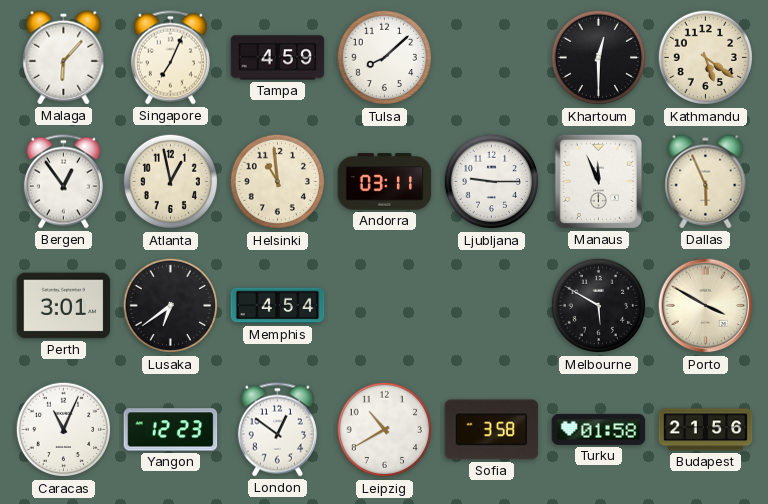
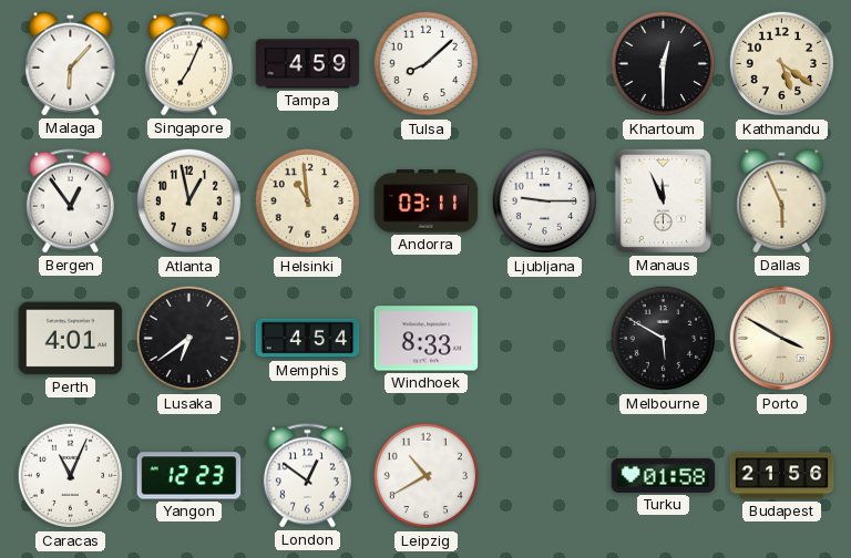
Perth: 3:01 -> 4:01
Windhoek: none -> 8:33
Sofia: 3:58 -> none
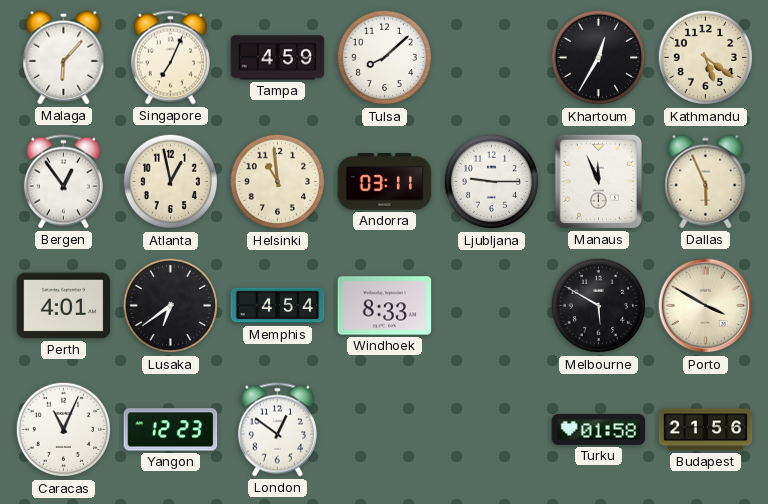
Khartoum: 12:30 -> 12:35
Leipzig: 10:40 -> none
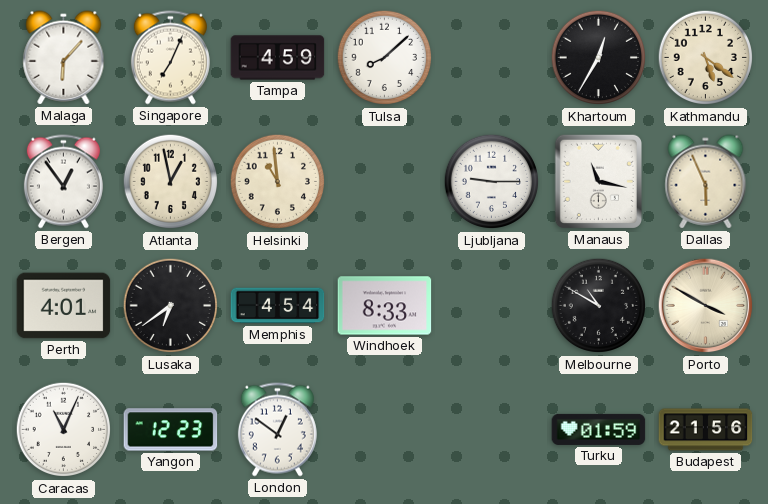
Andorra: 03:11 -> none
Manaus: 11:56 -> 11:17
Melbourne: 5:50 -> 10:50
Turku: 01:58 -> 01:59
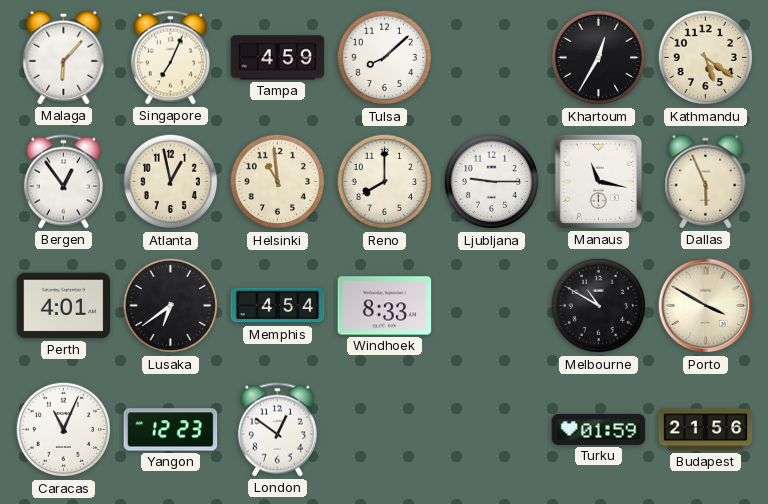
Reno: none -> 8:00
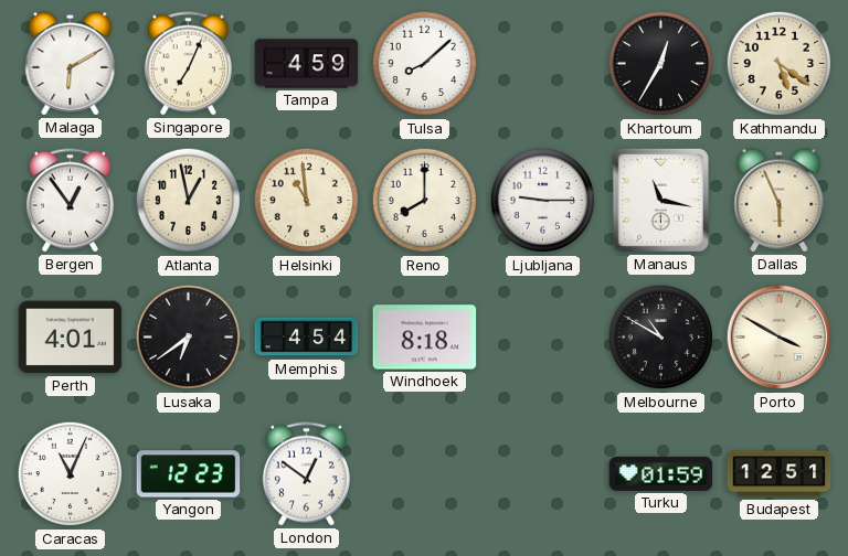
Malaga: 6:07 -> 6:10
Windhoek: 8:33 -> 8:18
Budapest: 21:56 -> 12:51
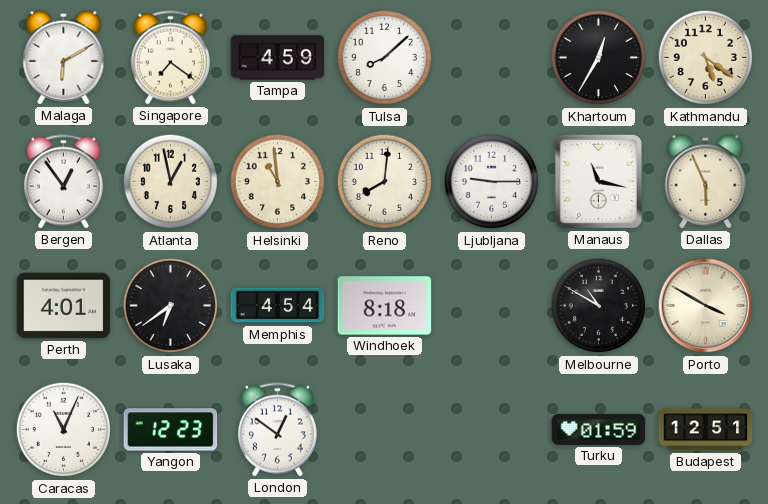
Singapore: 7:04 -> 7:21
Reno: 8:00 -> 8:01
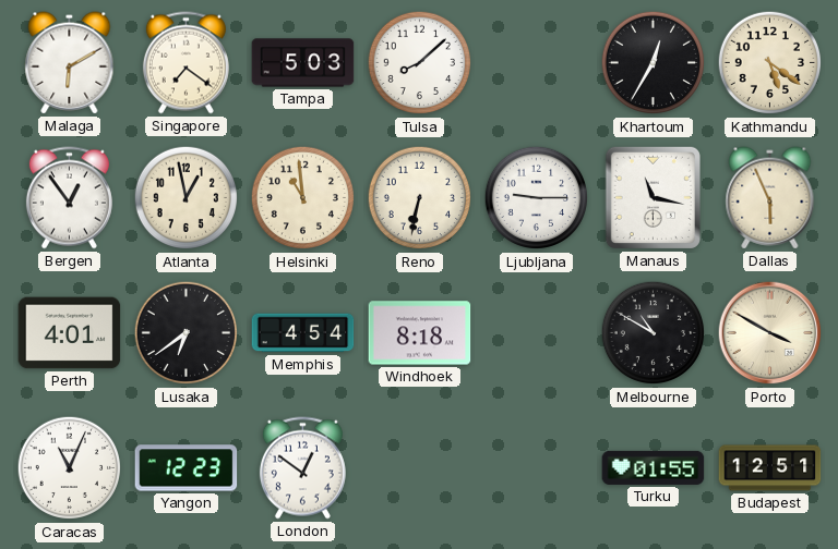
Tampa: 4:59 -> 5:03
Reno: 8:01 -> 6:32
Turku: 01:59 -> 01:55
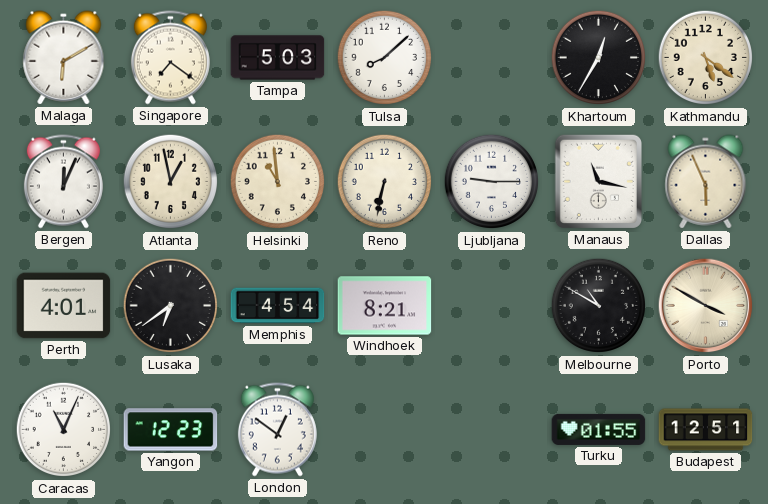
Bergen: 12:54 -> 12:04
Windhoek: 8:18 -> 8:21
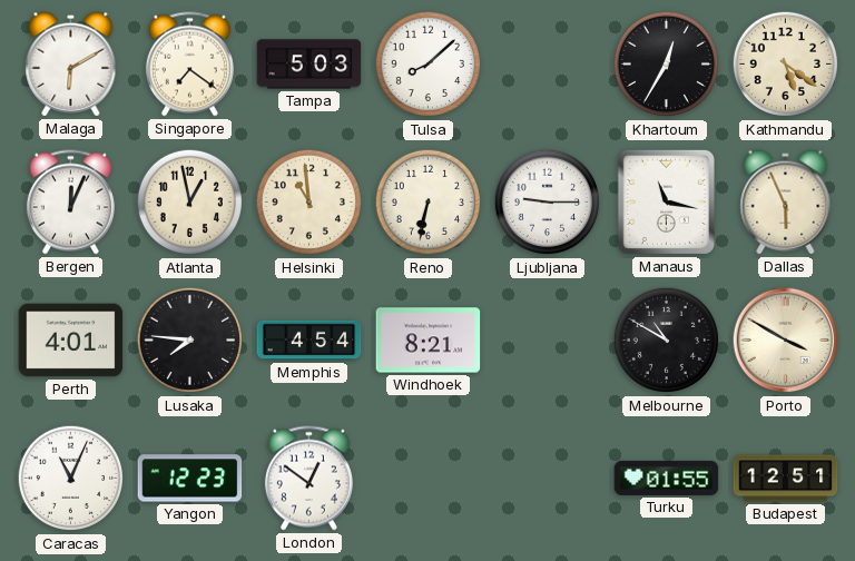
Lusaka: 6:39 -> 7:46
